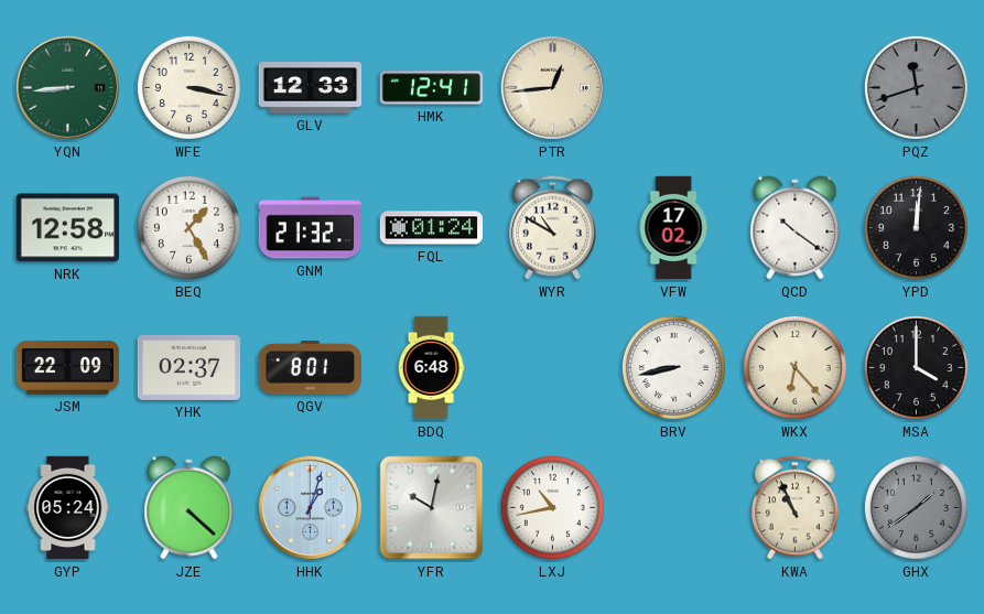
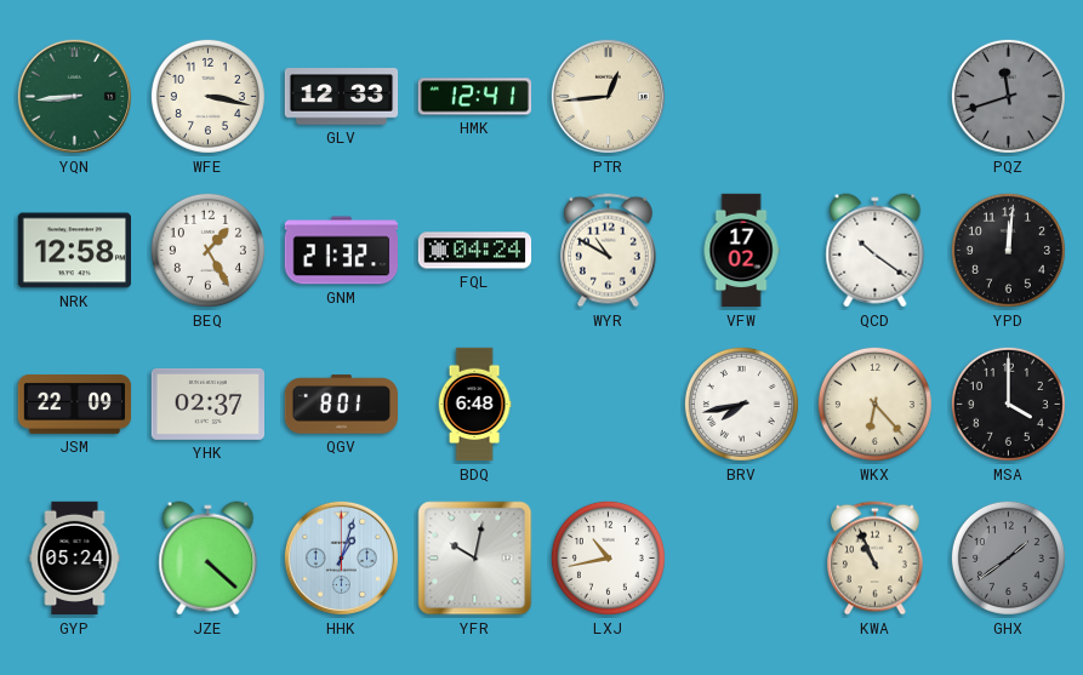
FQL: 01:24 -> 04:24
BRV: 8:43 -> 7:43
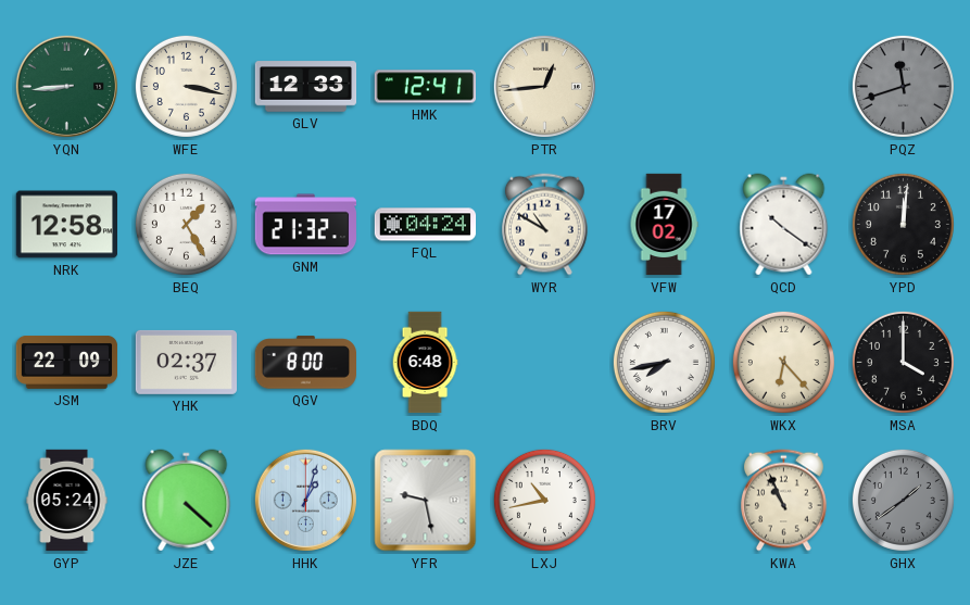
QGV: 8:01 -> 8:00
YFR: 10:02 -> 9:28
